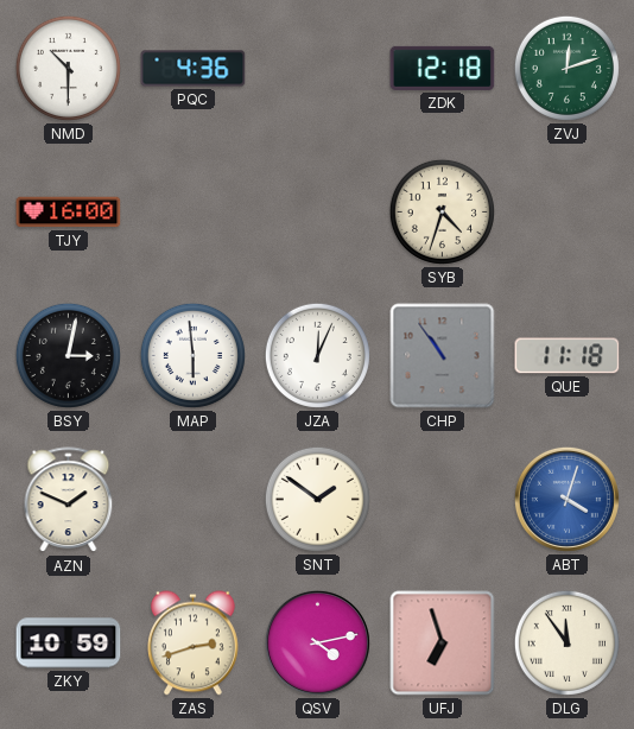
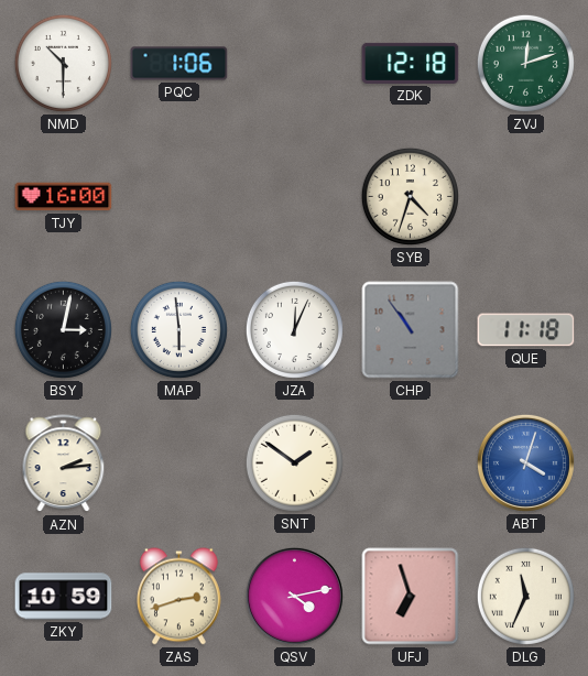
PQC: 4:36 -> 1:06
AZN: 1:49 -> 2:14
DLG: 11:54 -> 11:34
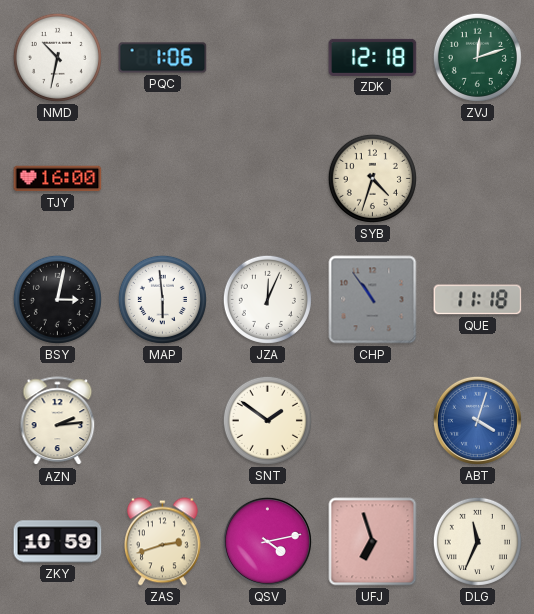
NMD: 10:30 -> 10:32
